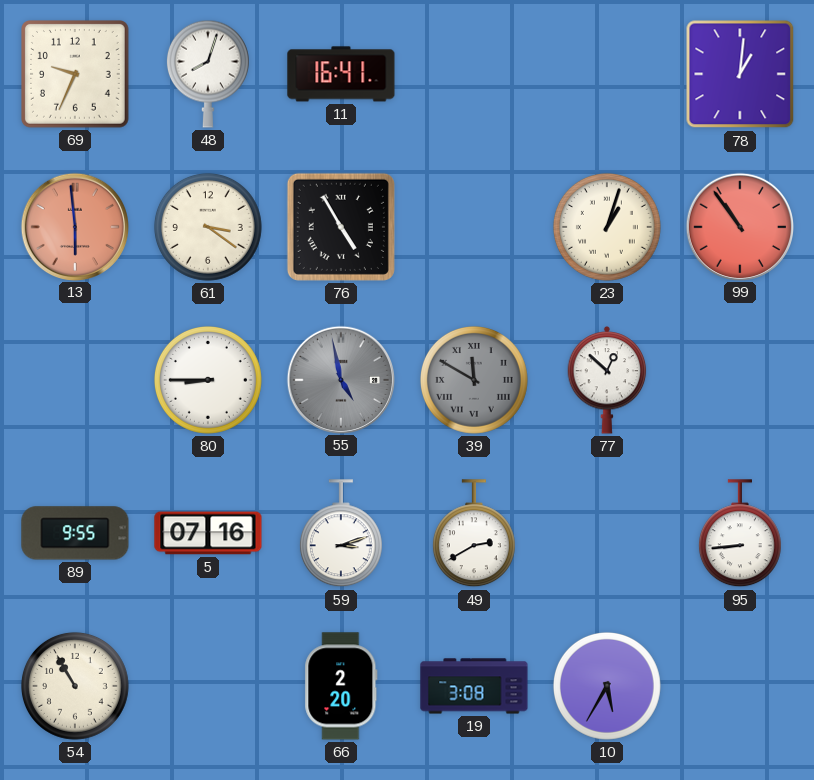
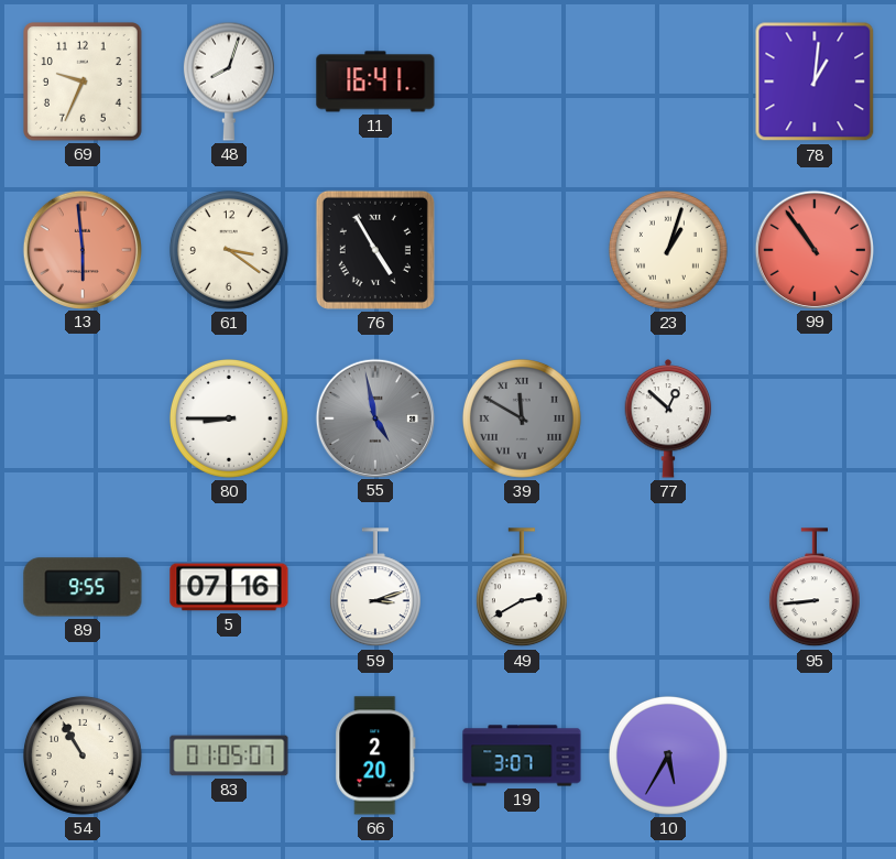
83: none -> 01:05
19: 3:08 -> 3:07
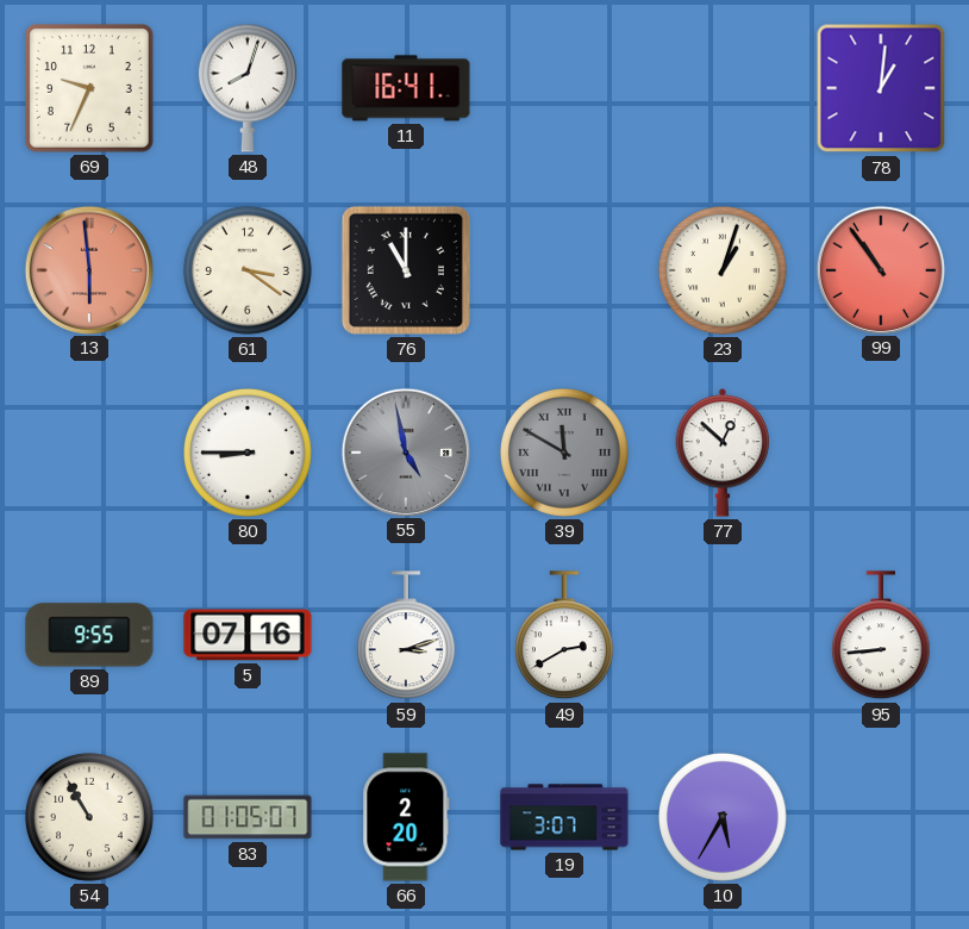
76: 4:55 -> 11:00
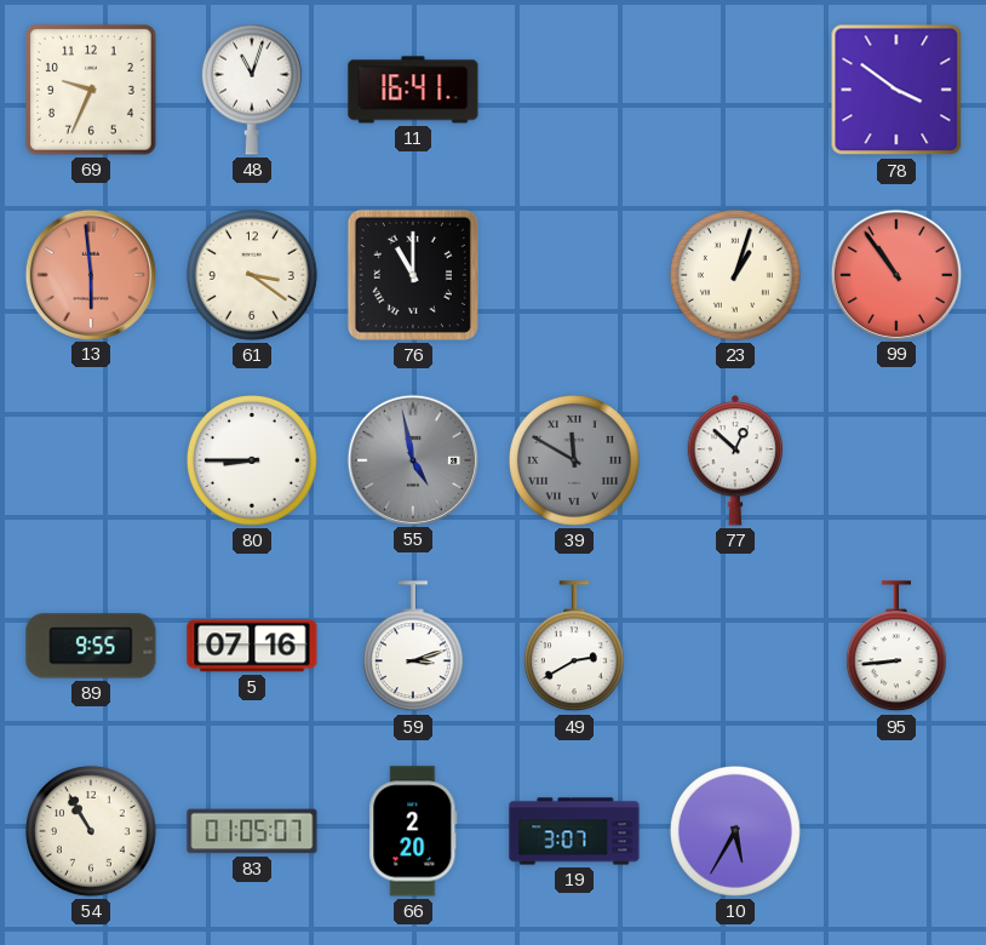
48: 8:03 -> 11:03
78: 1:01 -> 3:51
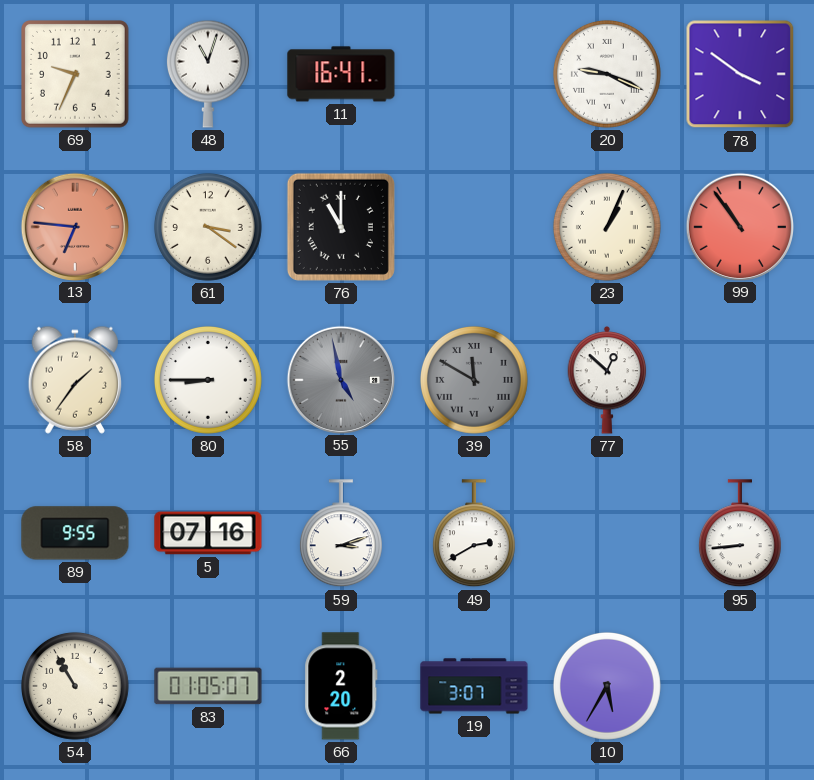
20: none -> 9:19
13: 5:59 -> 6:46
23: 1:03 -> 1:04
58: none -> 1:36
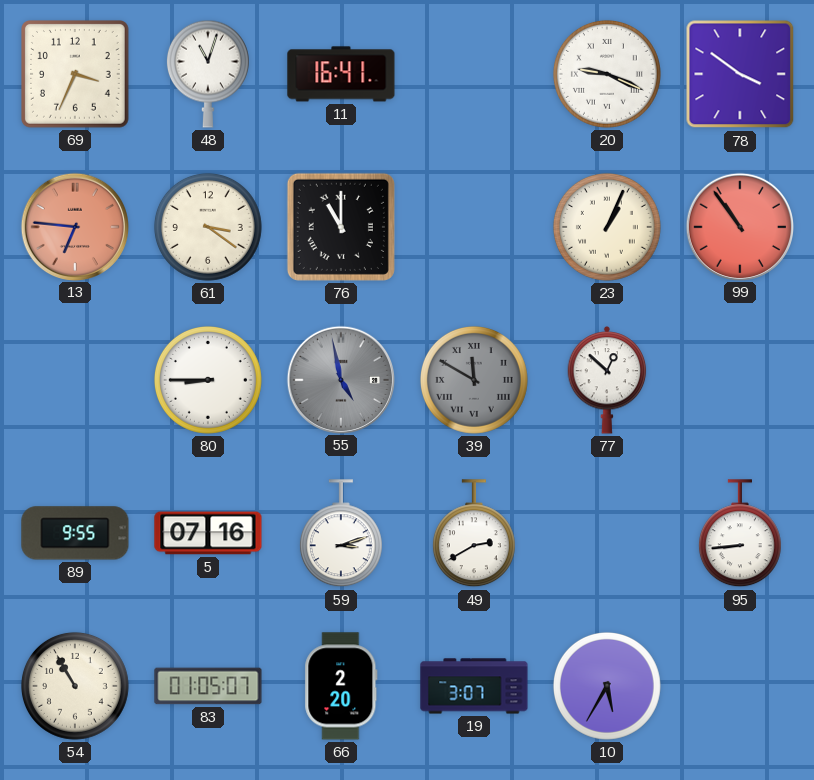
69: 9:34 -> 3:34
58: 1:36 -> none
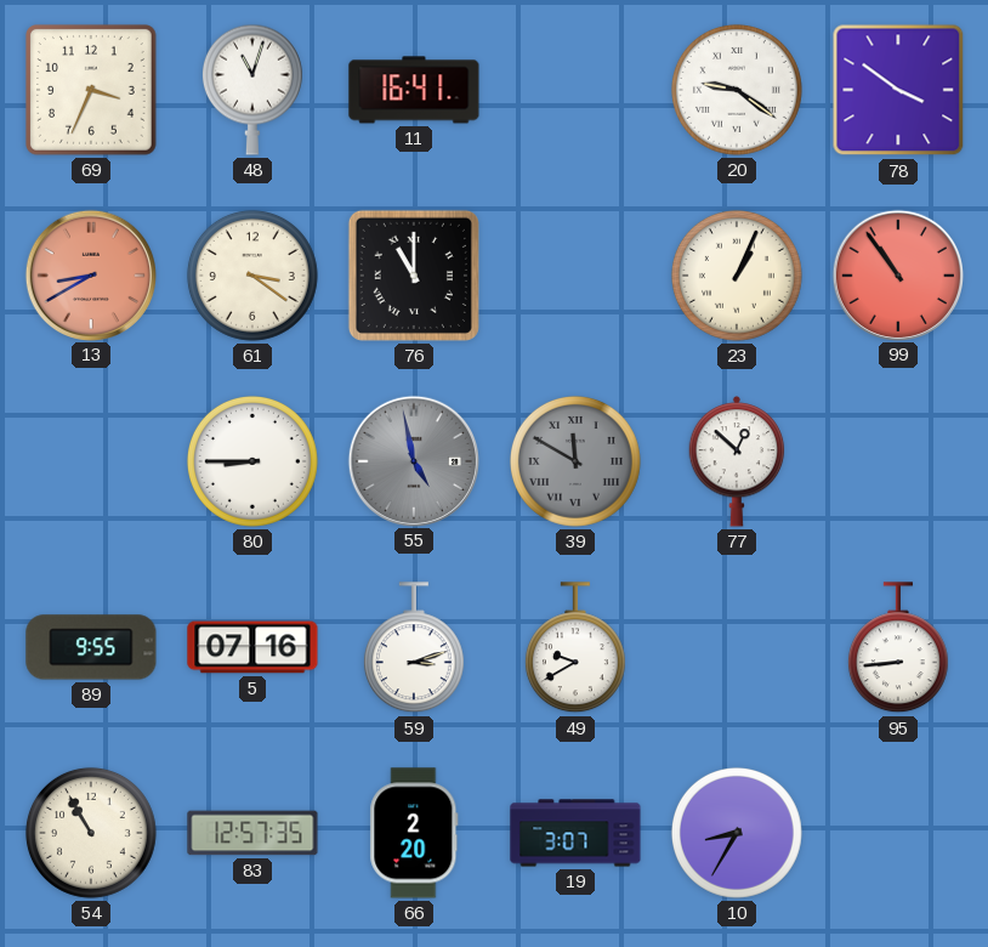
20: 9:19 -> 9:21
13: 6:46 -> 8:40
49: 2:40 -> 9:40
83: 01:05 -> 12:57
10: 5:35 -> 8:35
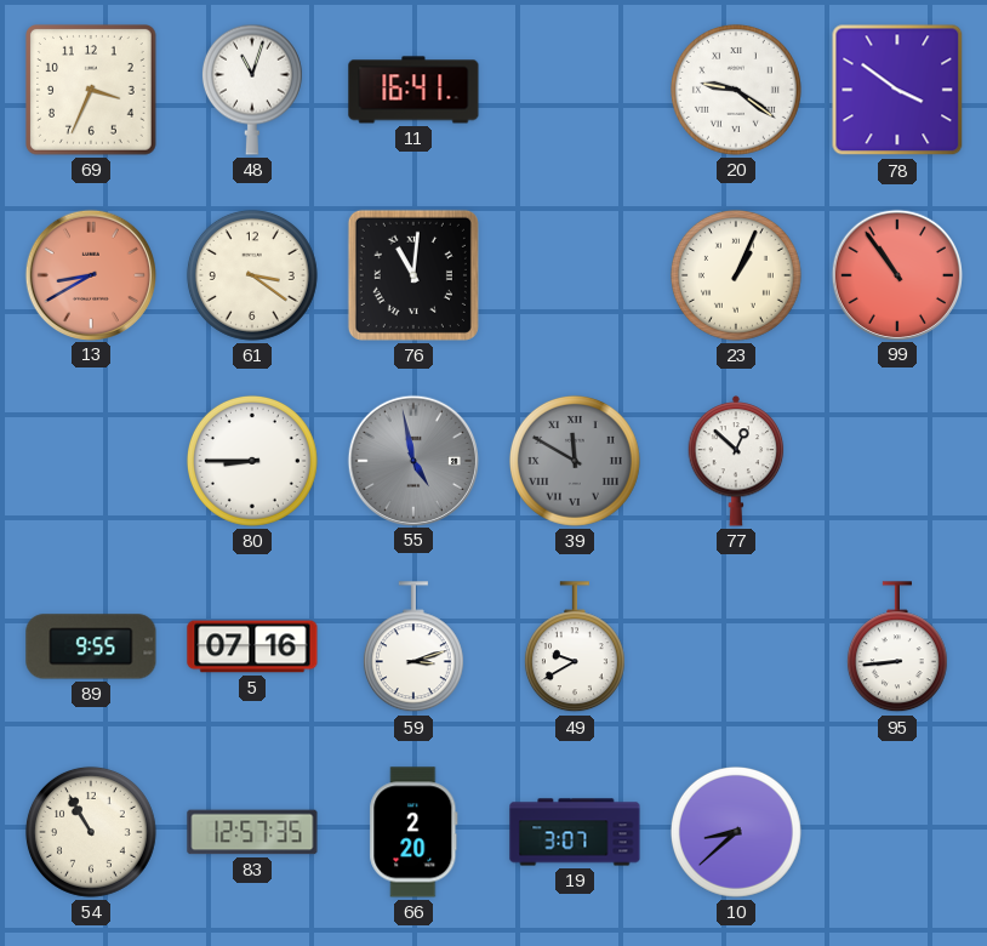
76: 11:00 -> 11:01
10: 8:35 -> 8:38
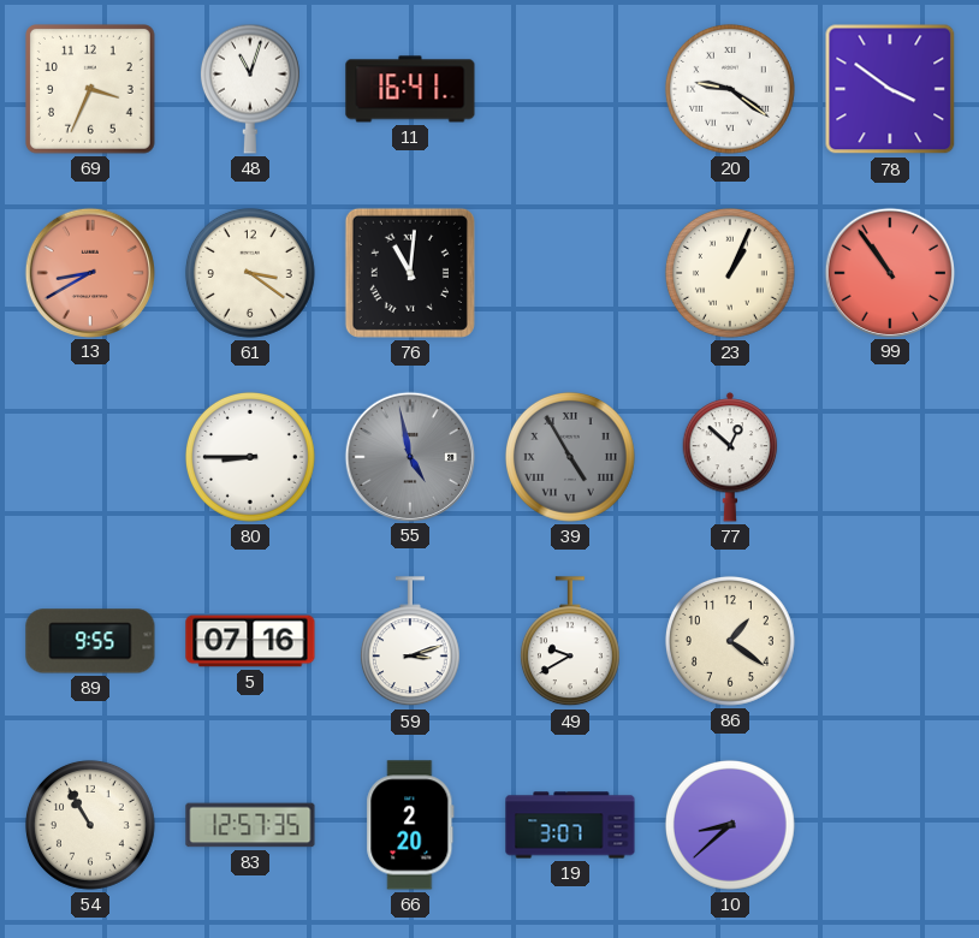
39: 11:50 -> 4:55
86: none -> 1:21
95: 8:44 -> none
